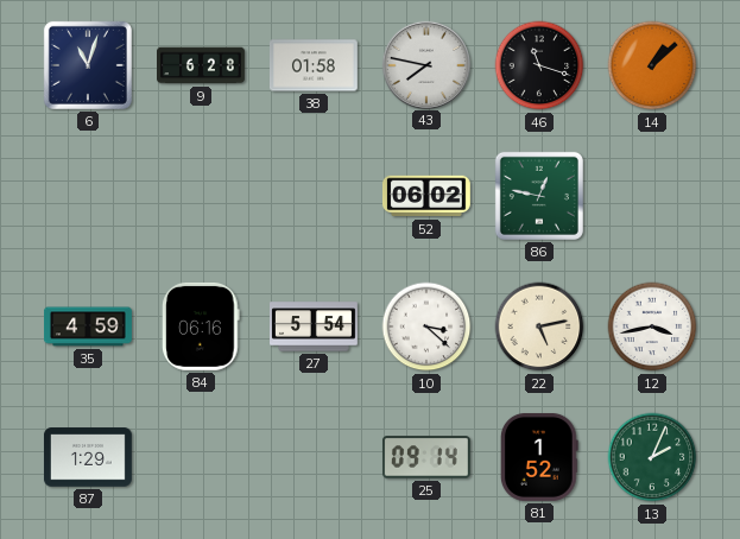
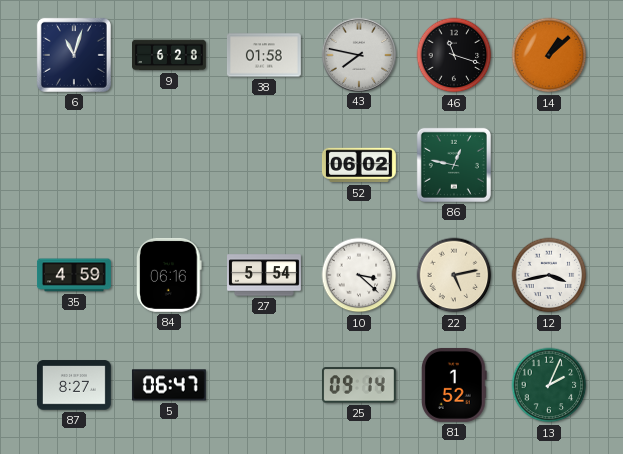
87: 1:29 -> 8:27
5: none -> 06:47
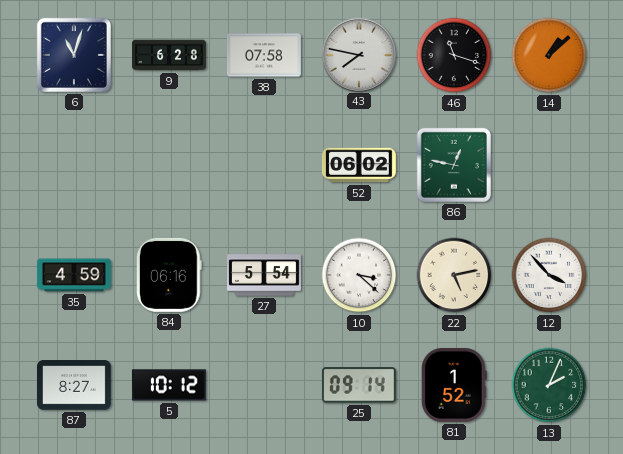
38: 01:58 -> 07:58
12: 3:43 -> 3:53
5: 06:47 -> 10:12
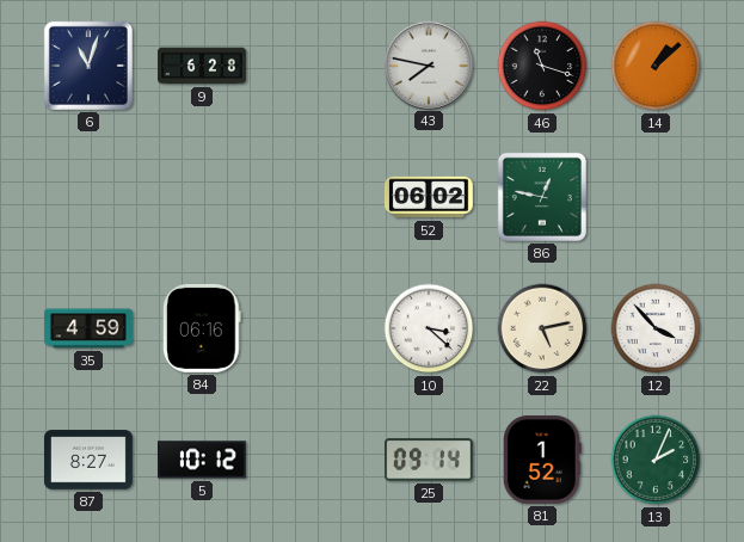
38: 07:58 -> none
27: 5:54 -> none
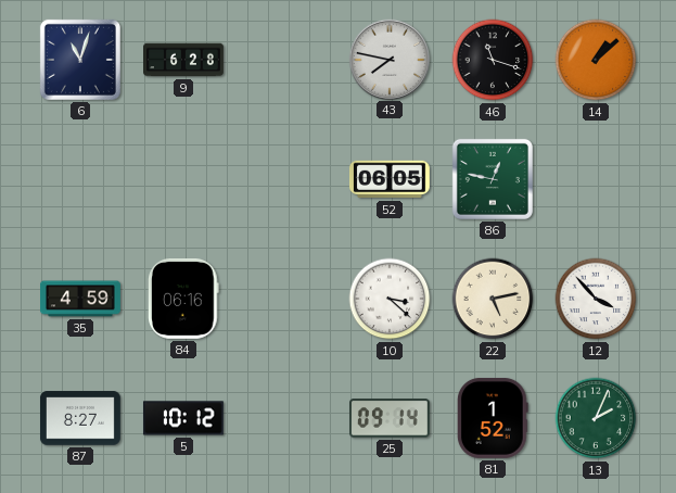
52: 06:02 -> 06:05
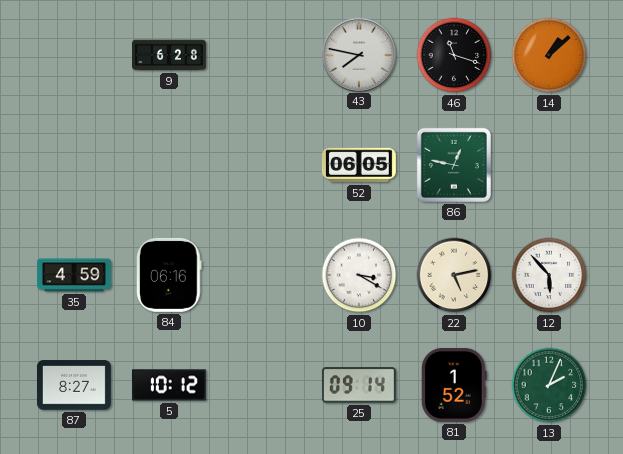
6: 11:03 -> none
10: 3:22 -> 3:20
12: 3:53 -> 5:53
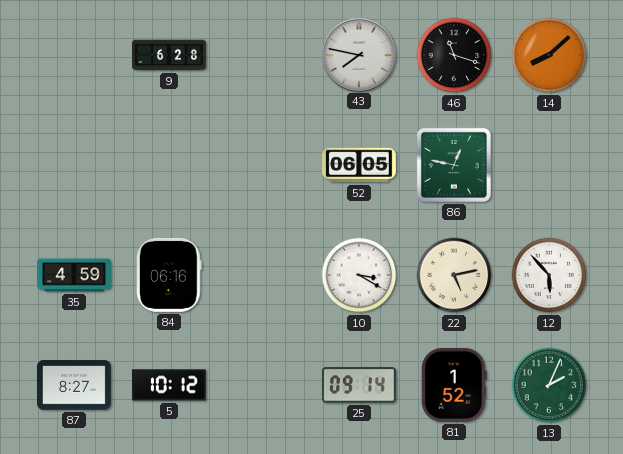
14: 1:08 -> 8:08
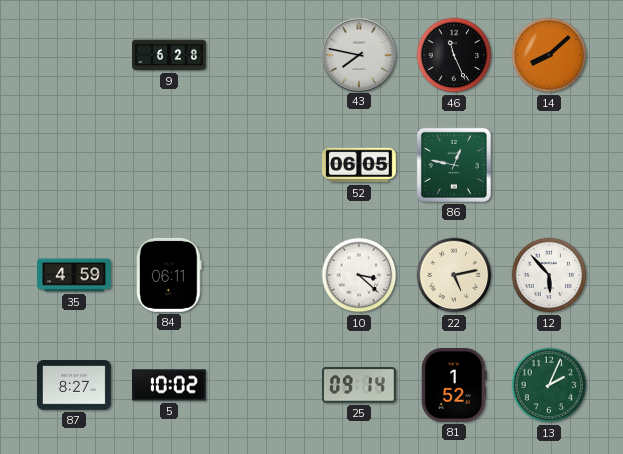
46: 11:18 -> 11:26
84: 06:16 -> 06:11
10: 3:20 -> 3:22
5: 10:12 -> 10:02
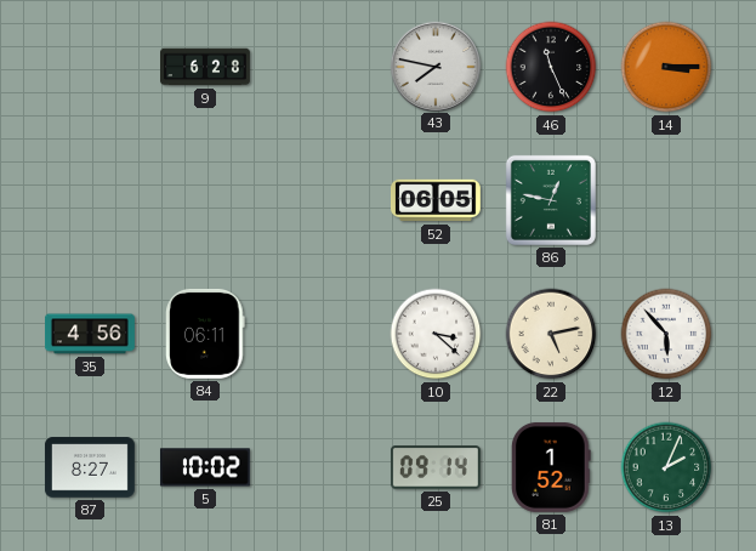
14: 8:08 -> 3:15
35: 4:59 -> 4:56
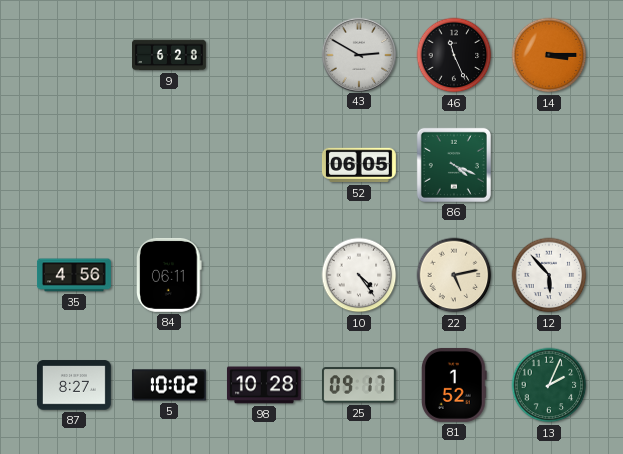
43: 7:47 -> 2:50
86: 12:47 -> 4:19
10: 3:22 -> 4:24
98: none -> 10:28
25: 09:14 -> 09:17
